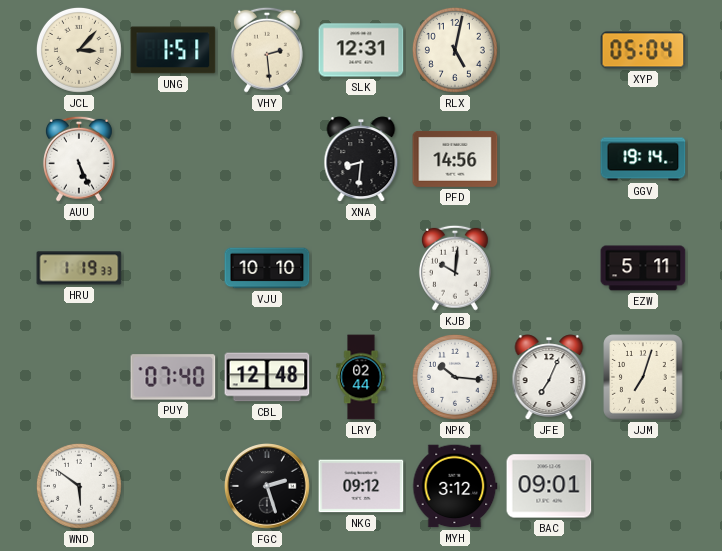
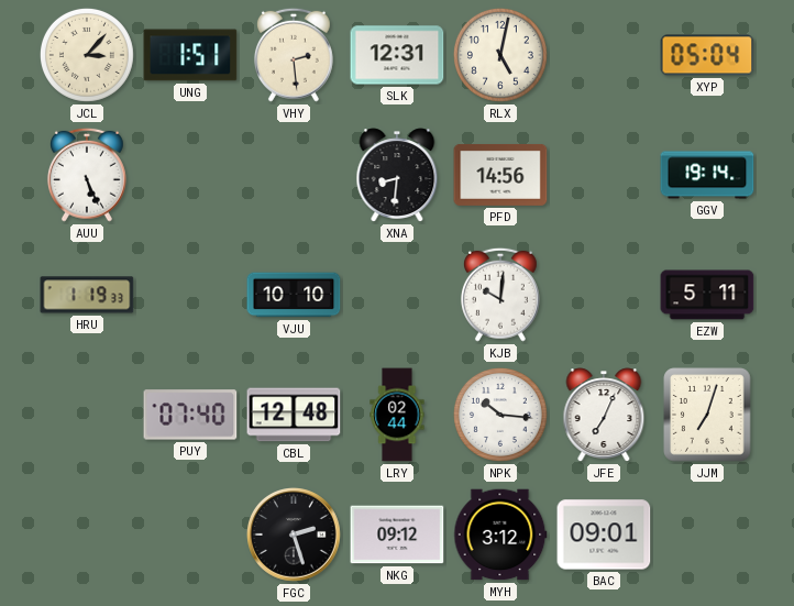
WND: 5:51 -> none
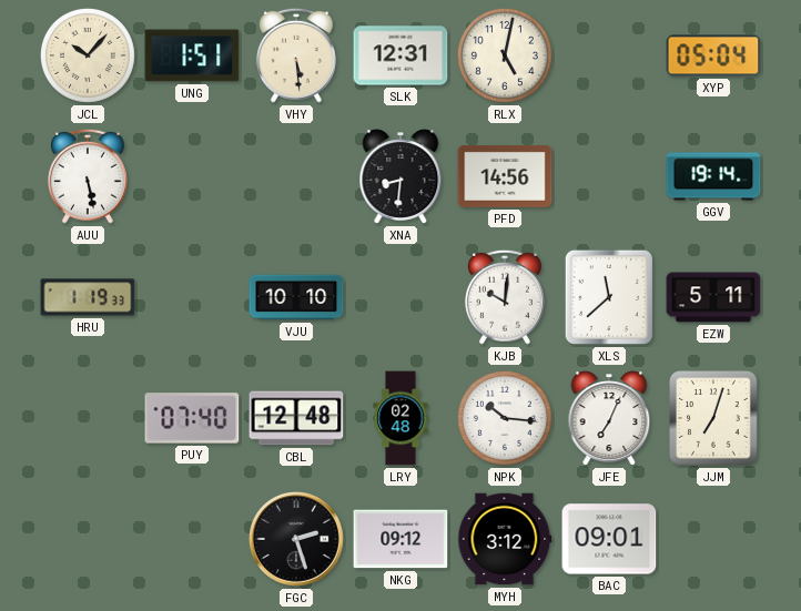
JCL: 3:07 -> 10:07
VHY: 2:29 -> 5:29
AUU: 5:26 -> 5:28
XLS: none -> 11:38
LRY: 02:44 -> 02:48
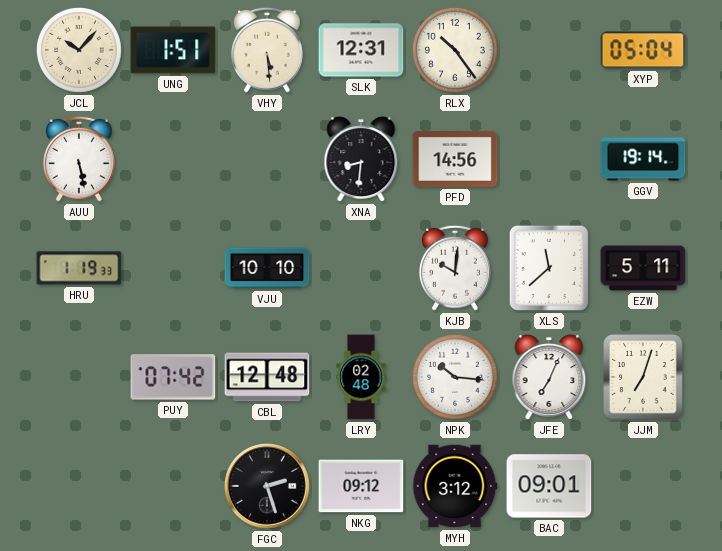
RLX: 5:02 -> 10:24
PUY: 07:40 -> 07:42
